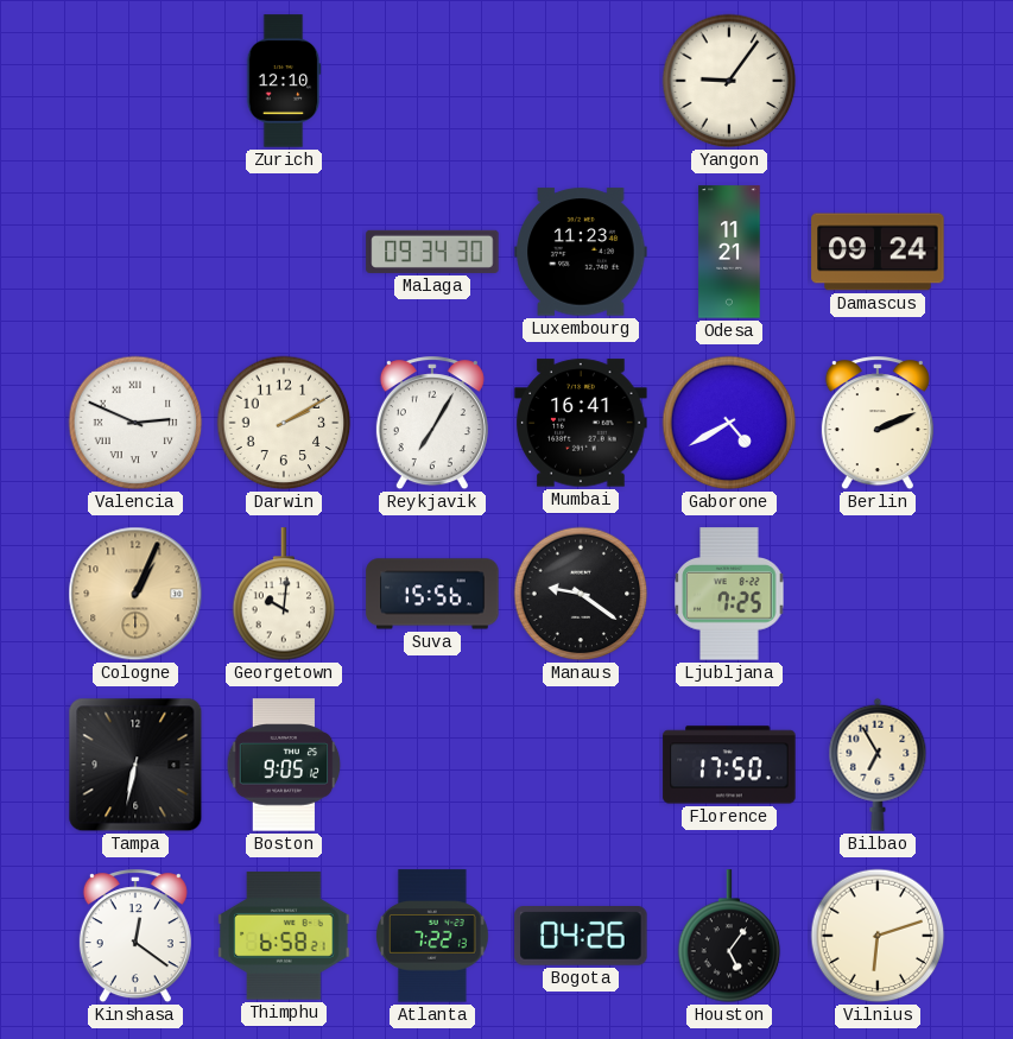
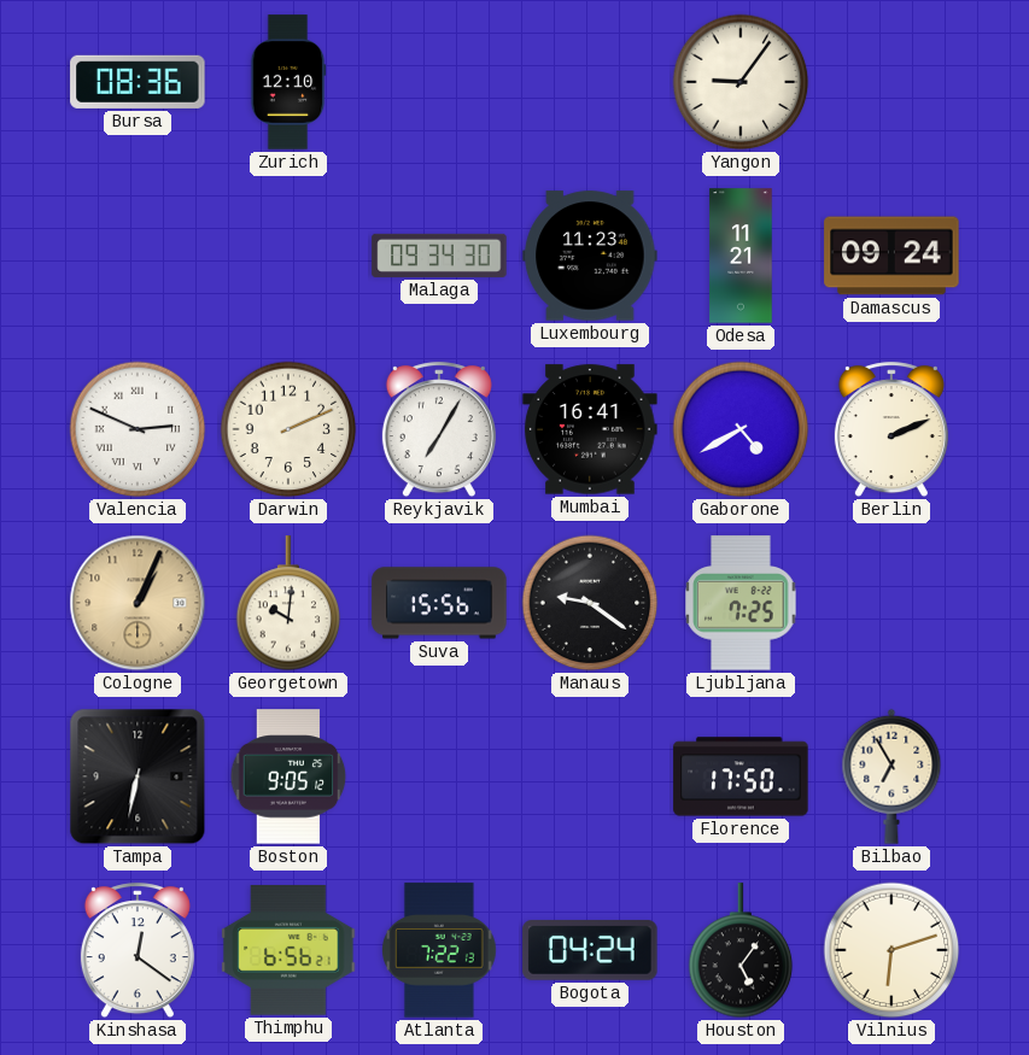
Bursa: none -> 08:36
Darwin: 2:10 -> 2:11
Thimphu: 6:58 -> 6:56
Bogota: 04:26 -> 04:24
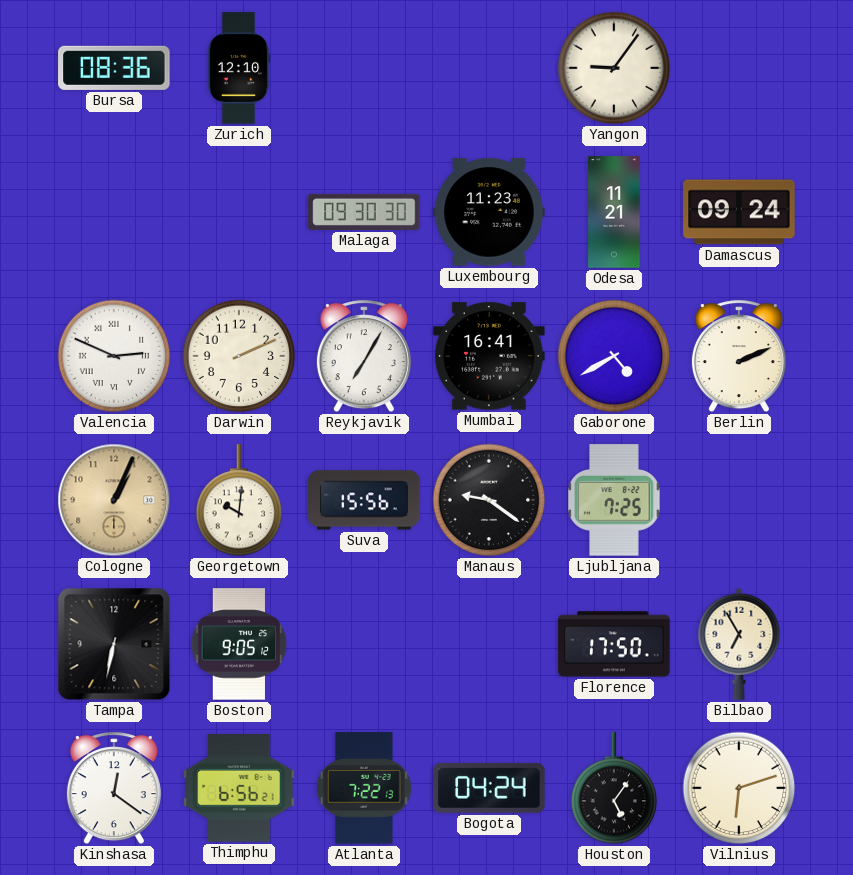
Malaga: 09:34 -> 09:30
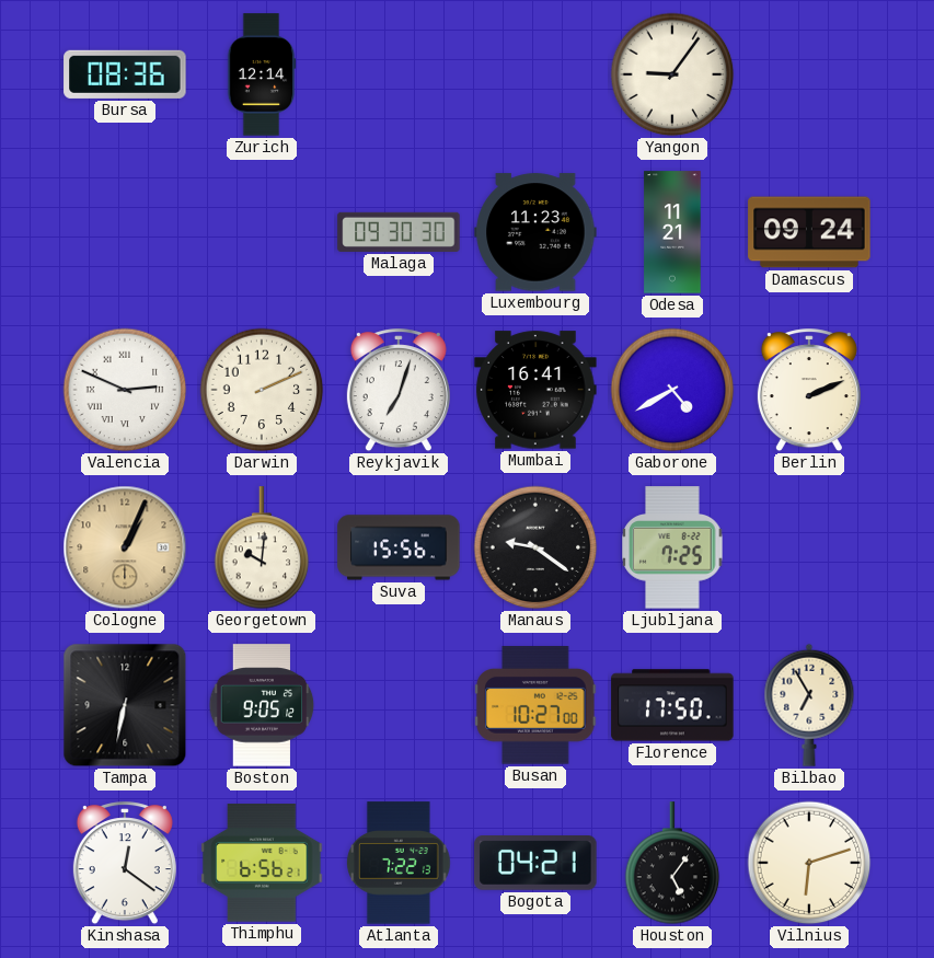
Zurich: 12:10 -> 12:14
Reykjavik: 7:05 -> 7:03
Busan: none -> 10:27
Bogota: 04:24 -> 04:21
